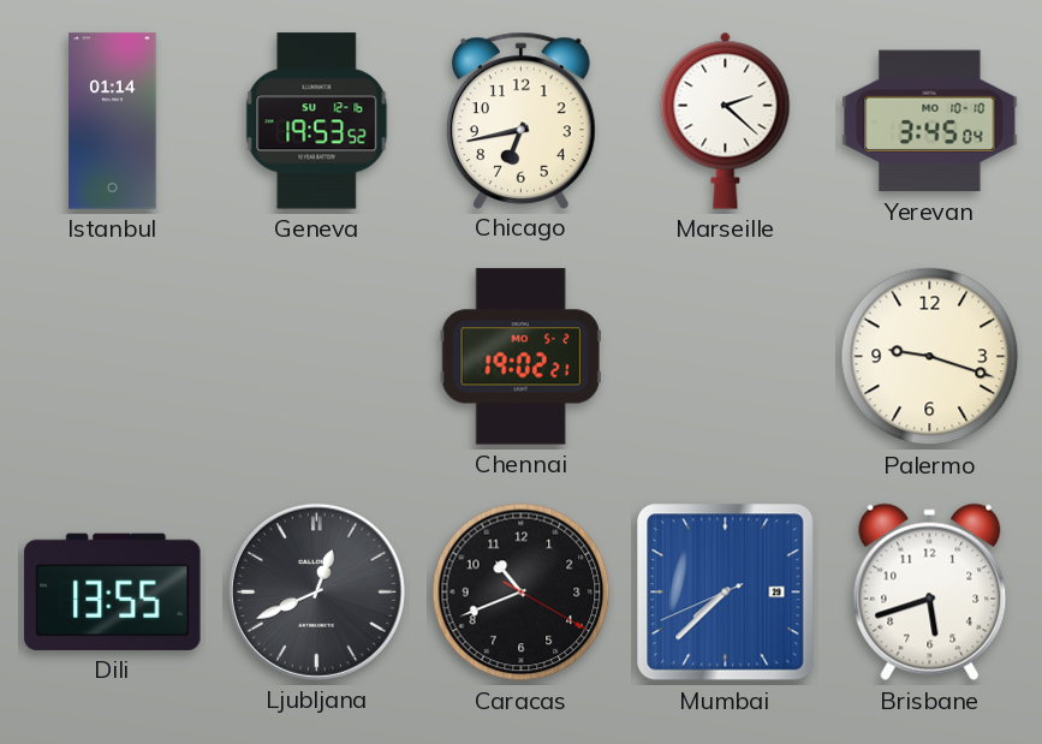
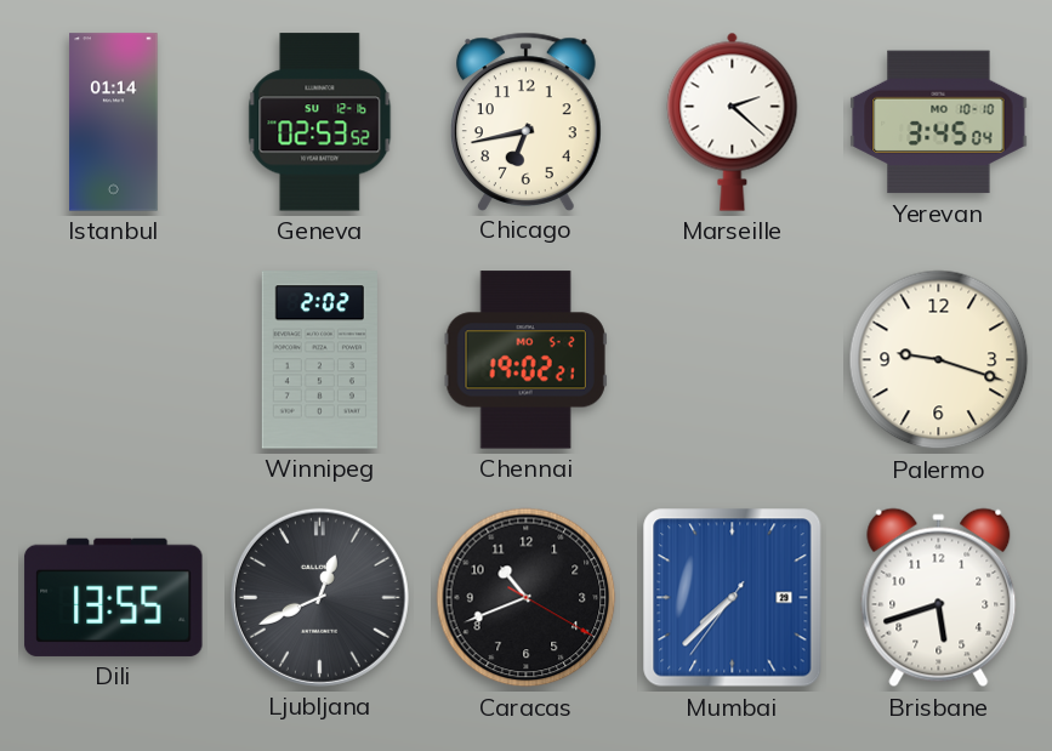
Geneva: 19:53 -> 02:53
Winnipeg: none -> 2:02
Mumbai: 7:37:41 -> 7:37:36
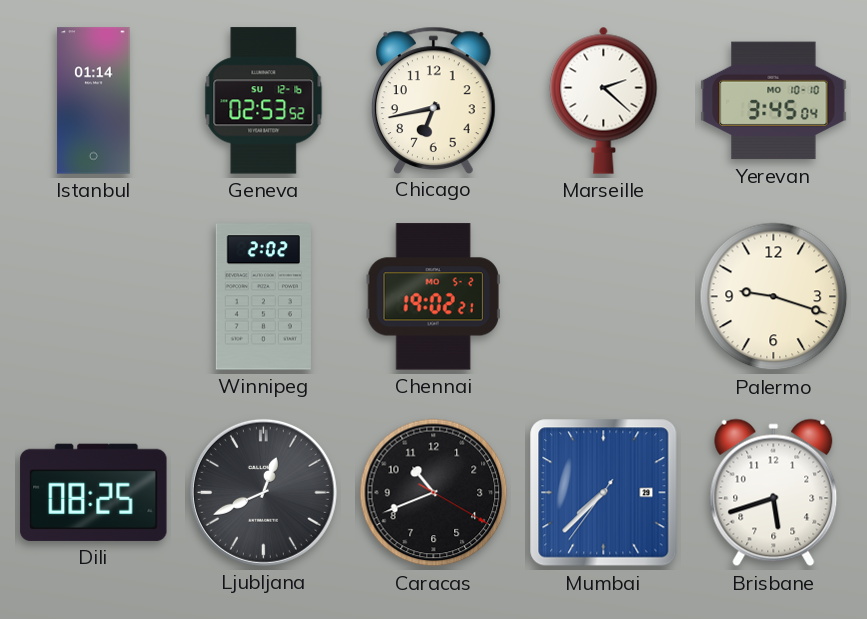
Dili: 13:55 -> 08:25
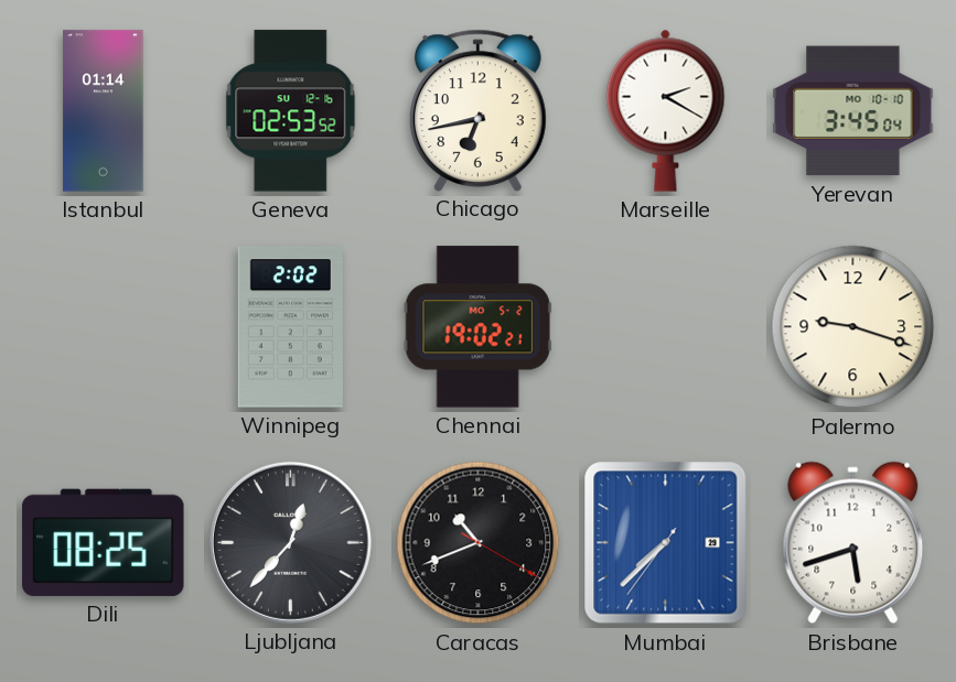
Marseille: 2:22 -> 2:20
Ljubljana: 12:41 -> 12:37
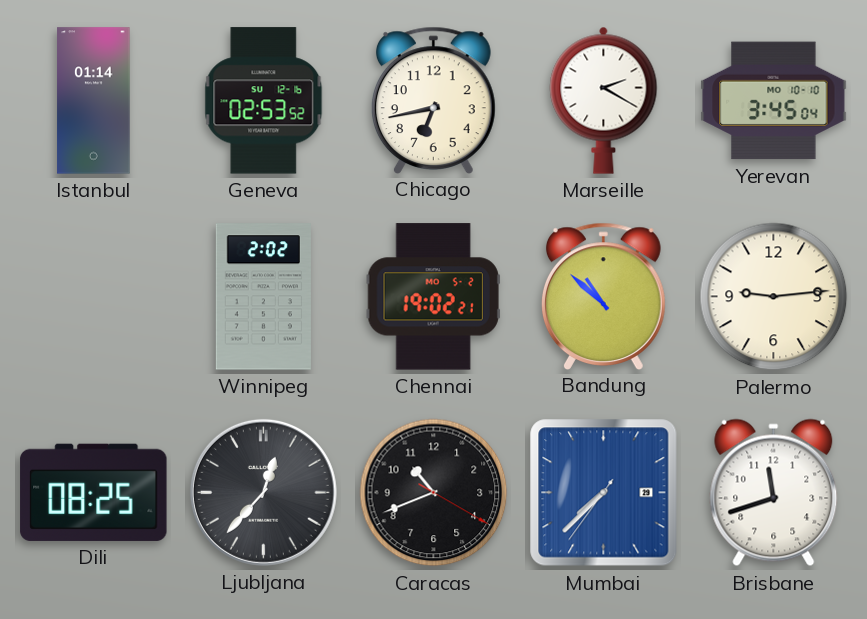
Bandung: none -> 10:52
Palermo: 9:18 -> 9:14
Brisbane: 5:42 -> 11:42
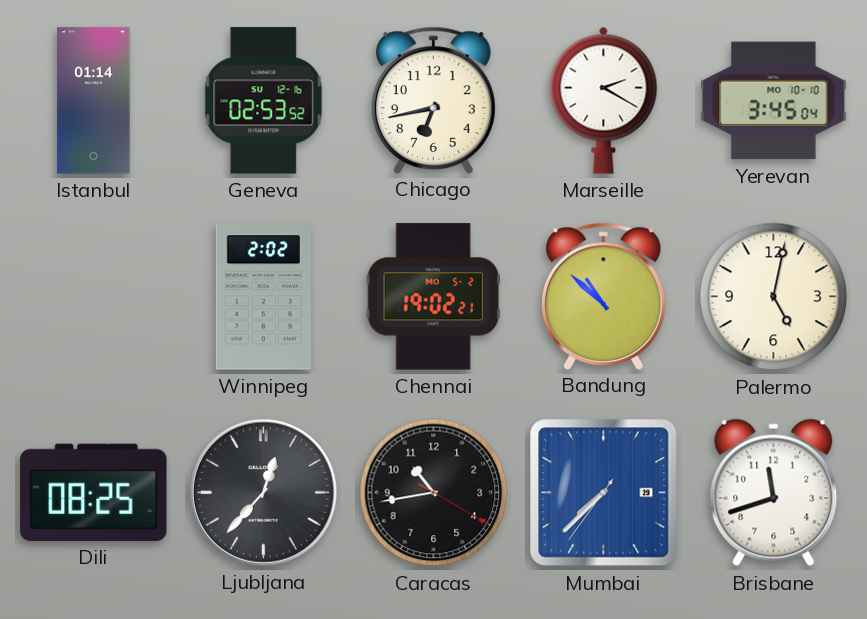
Palermo: 9:14 -> 5:02
Caracas: 10:41 -> 10:43
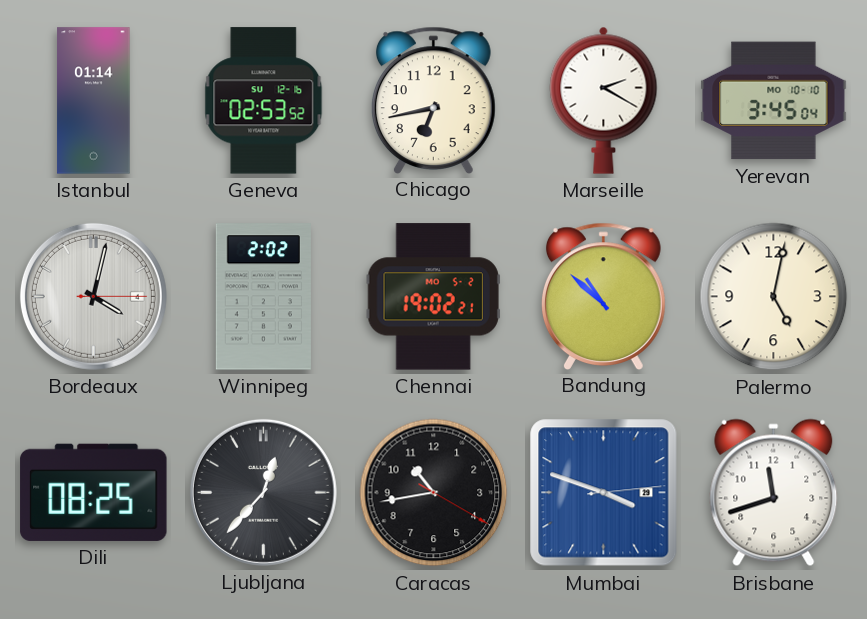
Bordeaux: none -> 4:02
Mumbai: 7:37 -> 3:48
